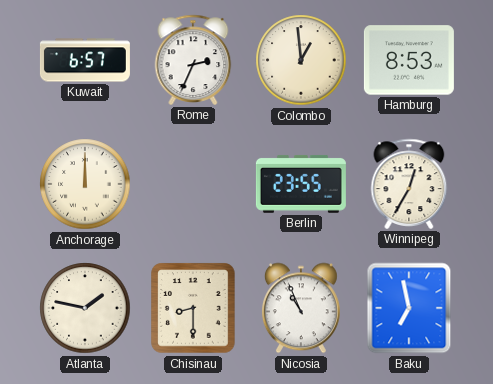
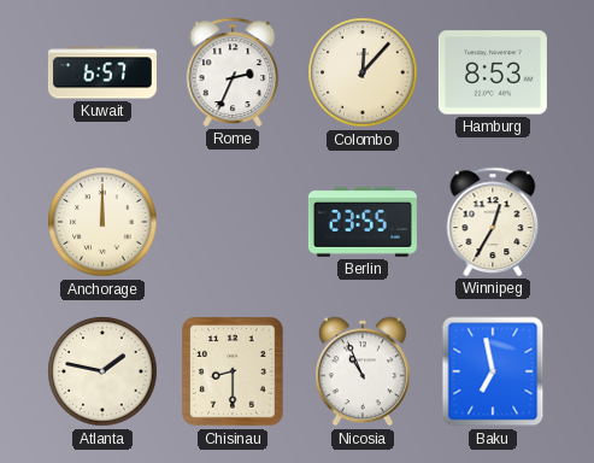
Colombo: 12:59 -> 12:07
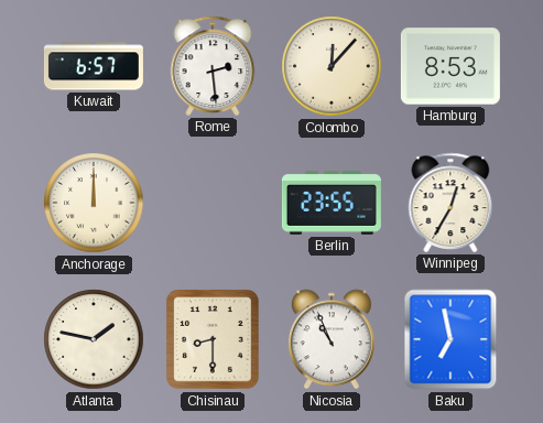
Rome: 2:34 -> 2:29
